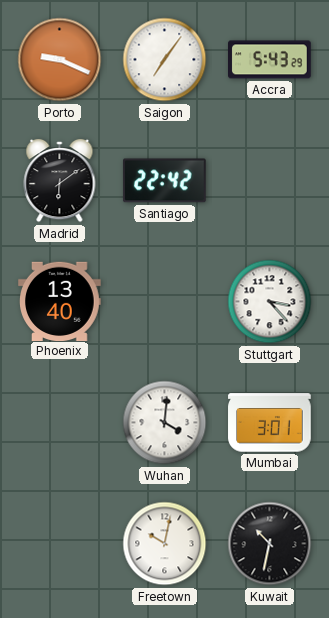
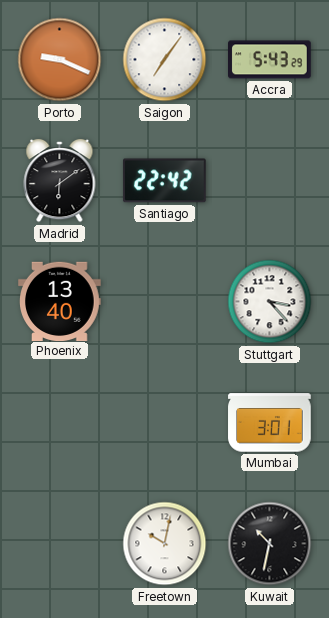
Wuhan: 4:01 -> none
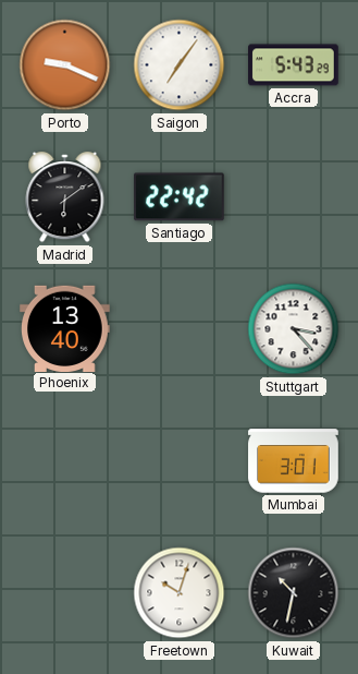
Freetown: 10:02 -> 10:03
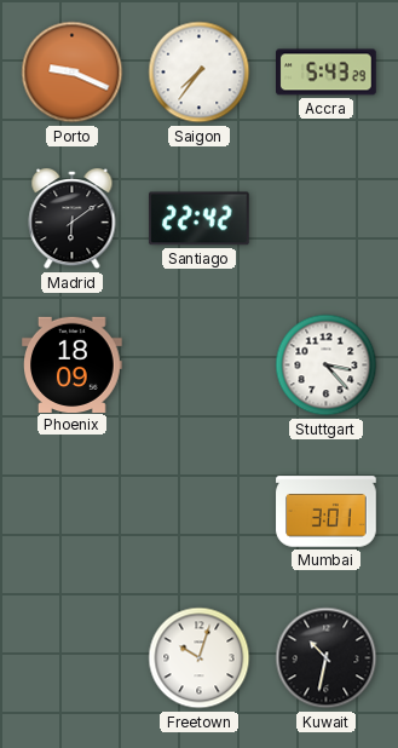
Saigon: 7:06 -> 7:36
Phoenix: 13:40 -> 18:09
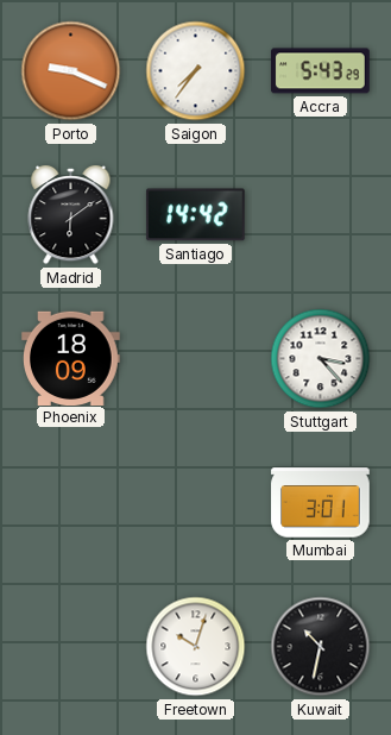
Santiago: 22:42 -> 14:42
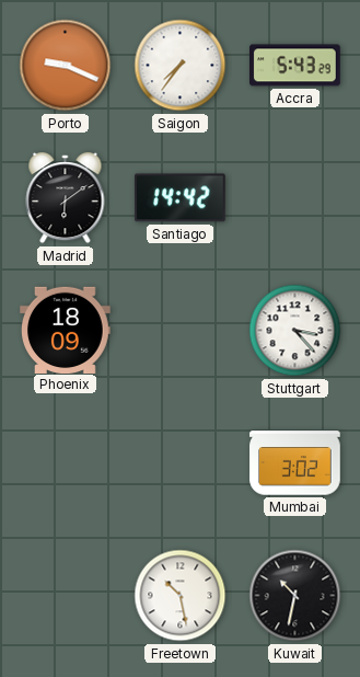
Mumbai: 3:01 -> 3:02
Freetown: 10:03 -> 10:28
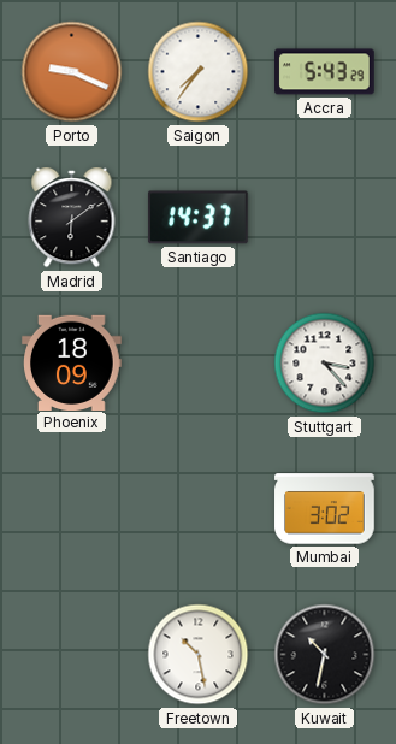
Santiago: 14:42 -> 14:37
